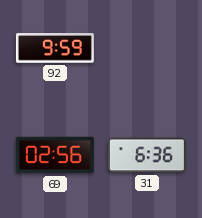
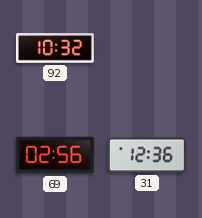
92: 9:59 -> 10:32
31: 6:36 -> 12:36
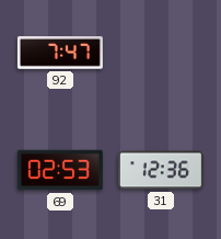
92: 10:32 -> 7:47
69: 02:56 -> 02:53
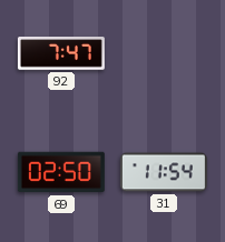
69: 02:53 -> 02:50
31: 12:36 -> 11:54
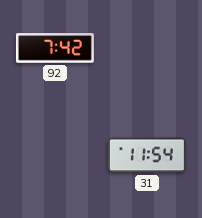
92: 7:47 -> 7:42
69: 02:50 -> none
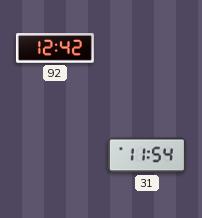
92: 7:42 -> 12:42
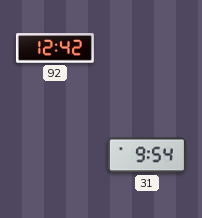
31: 11:54 -> 9:54
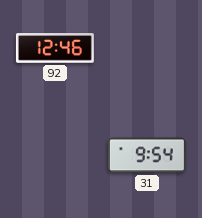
92: 12:42 -> 12:46
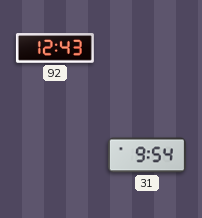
92: 12:46 -> 12:43
